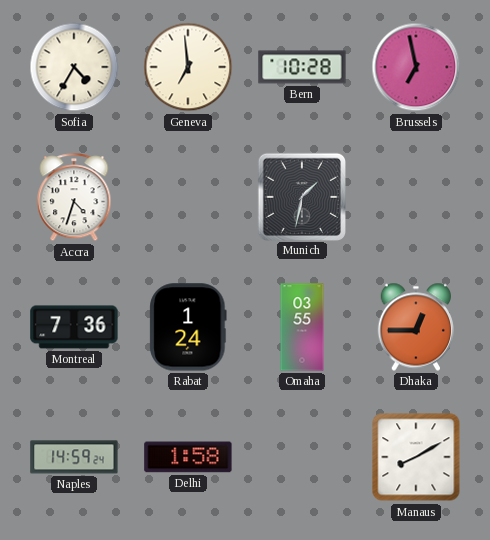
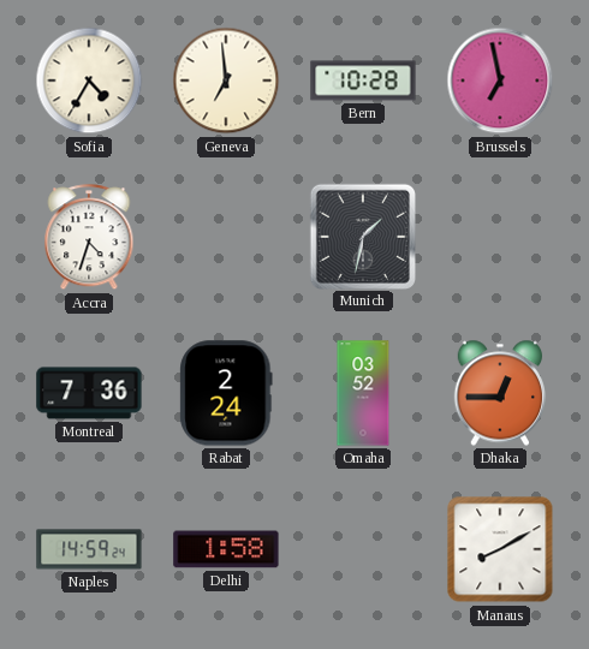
Rabat: 1:24 -> 2:24
Omaha: 03:55 -> 03:52
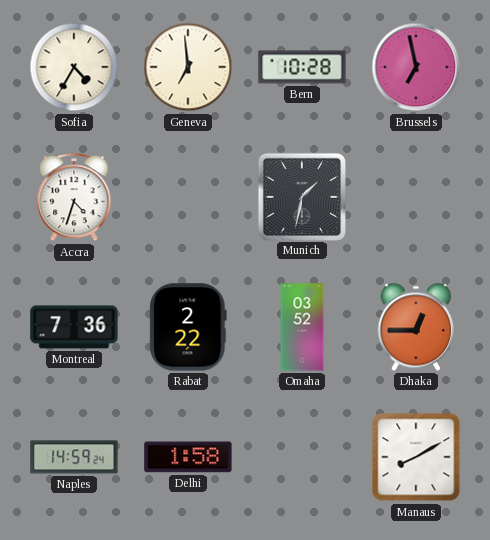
Rabat: 2:24 -> 2:22
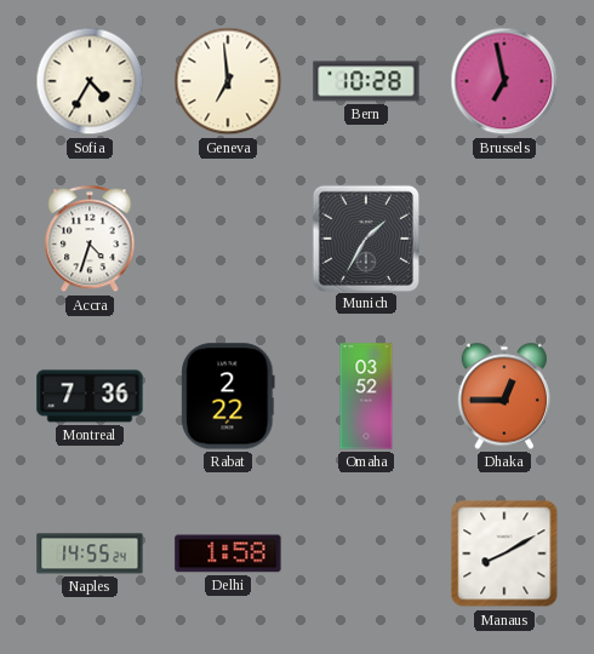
Munich: 1:32 -> 1:35
Naples: 14:59 -> 14:55
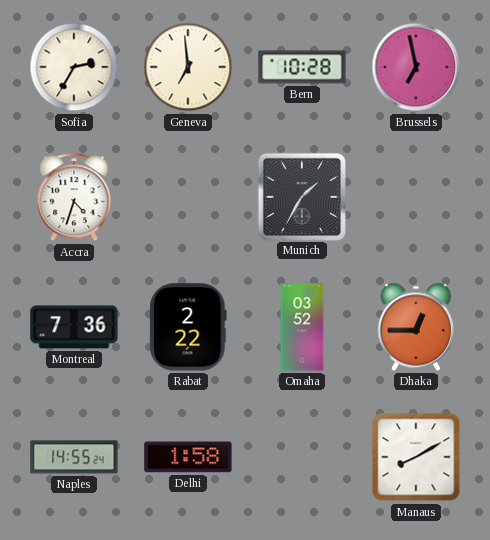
Sofia: 4:35 -> 2:35
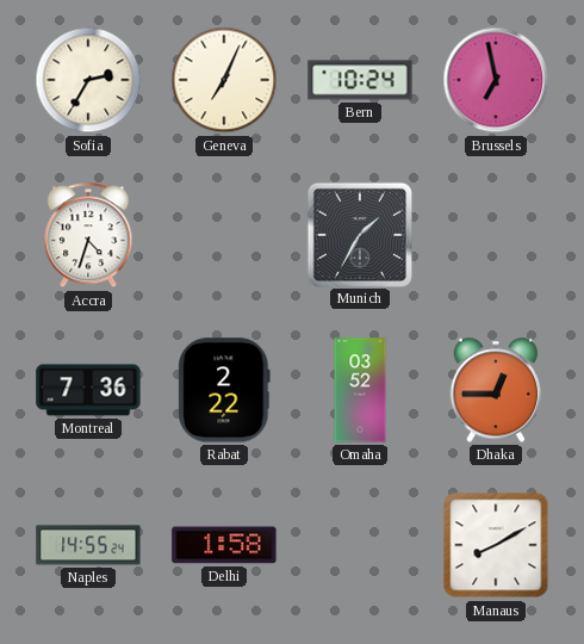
Geneva: 6:59 -> 7:04
Bern: 10:28 -> 10:24
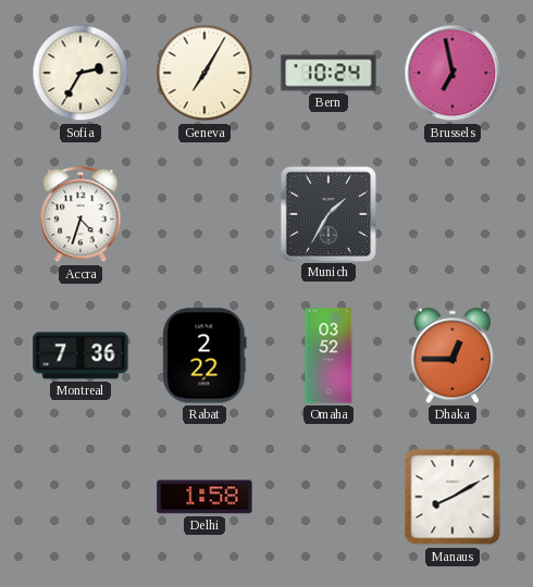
Geneva: 7:04 -> 7:05
Naples: 14:55 -> none
